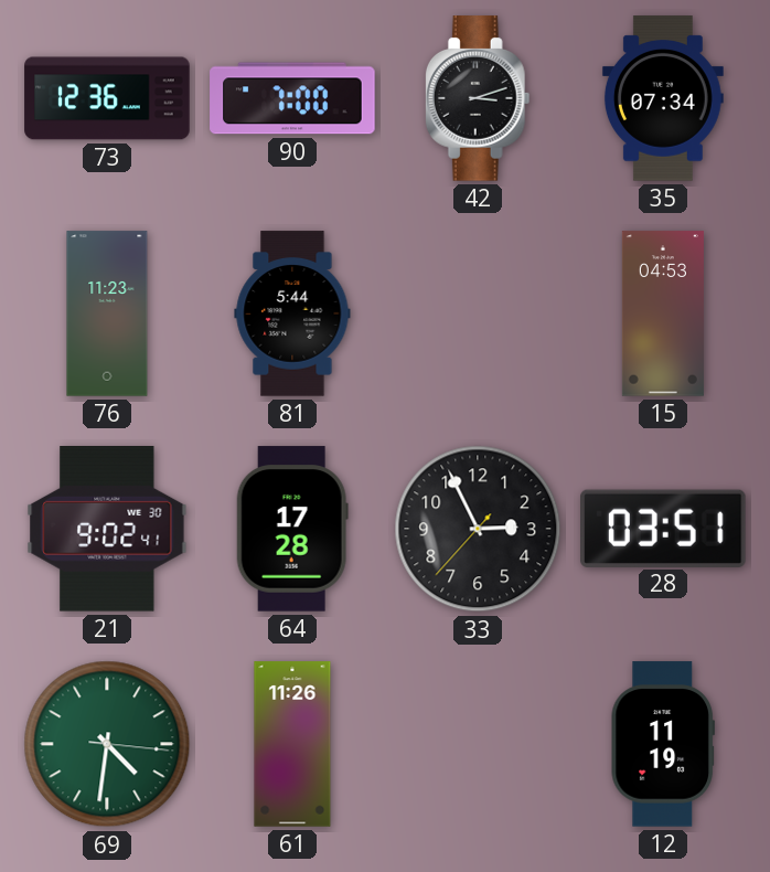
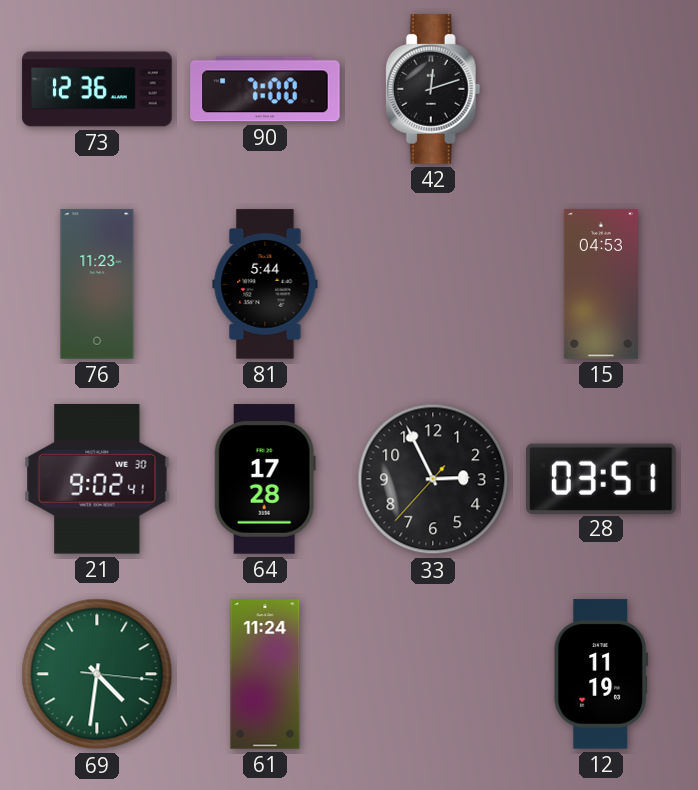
42: 3:12 -> 12:12
35: 07:34 -> none
61: 11:26 -> 11:24
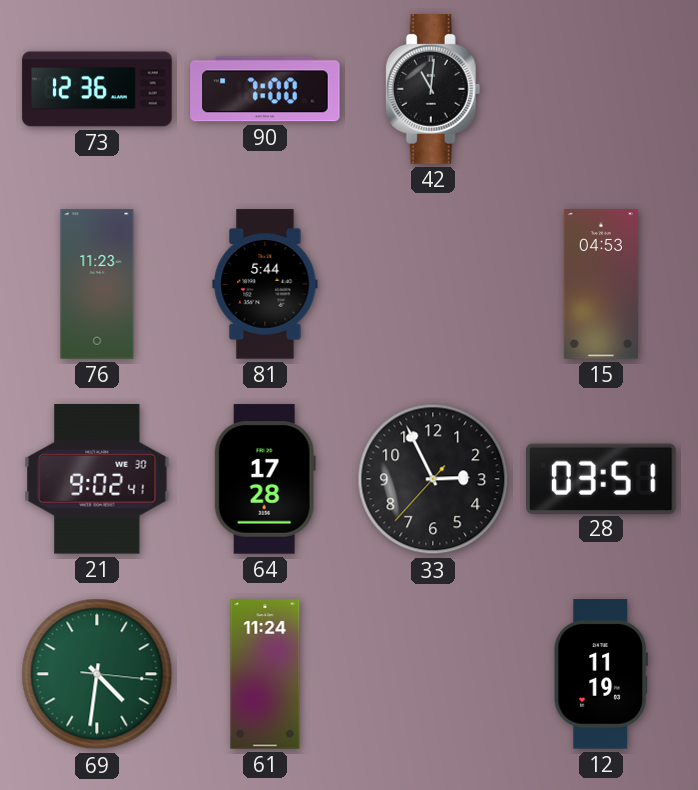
42: 12:12 -> 11:01
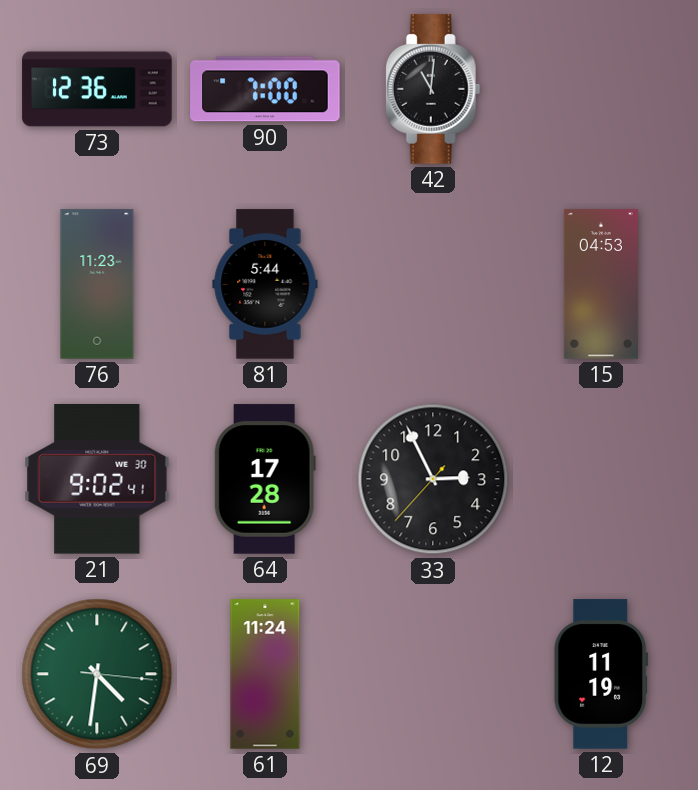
28: 03:51 -> none
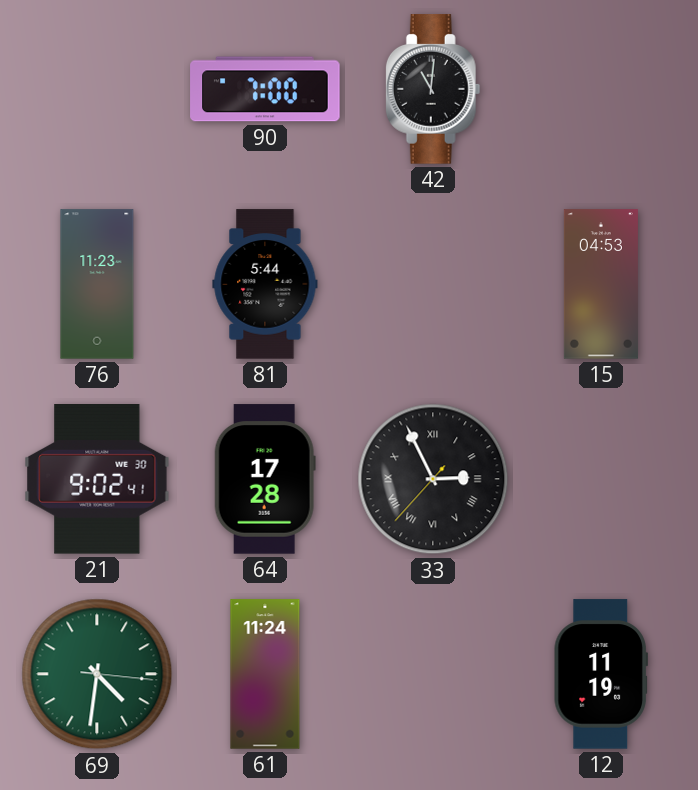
73: 12:36 -> none
33 numerals: Arabic -> Roman
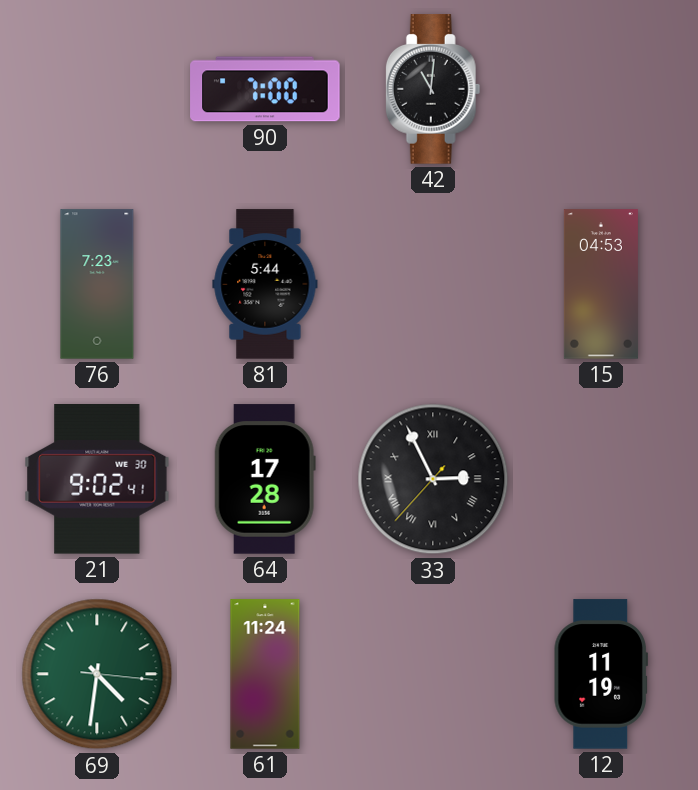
76: 11:23 -> 7:23
